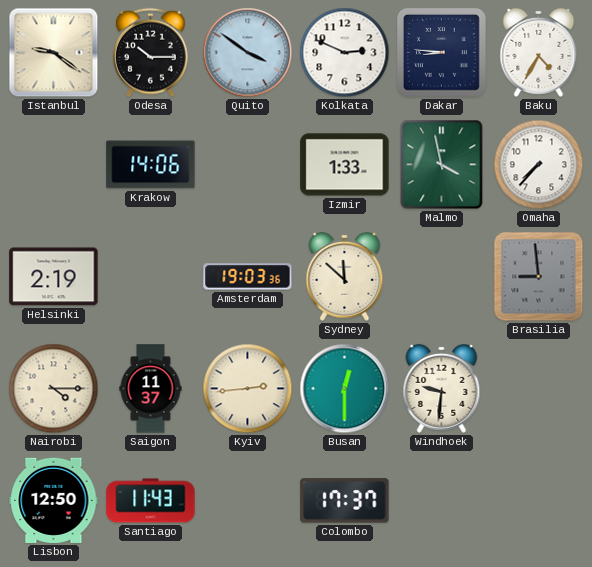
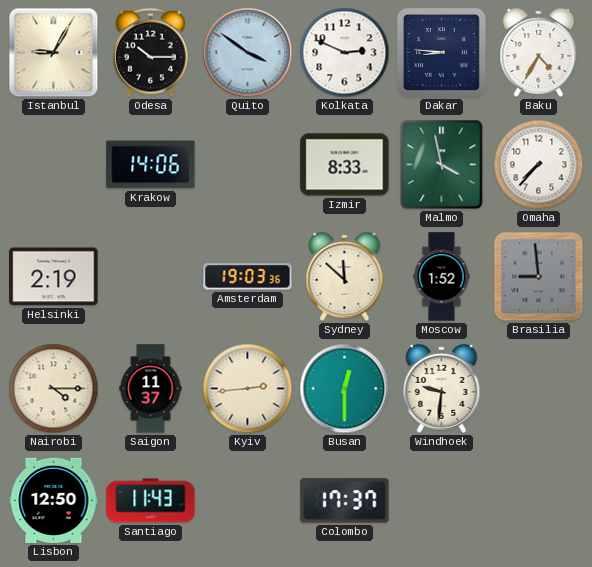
Istanbul: 9:21 -> 9:05
Izmir: 1:33 -> 8:33
Moscow: none -> 1:52
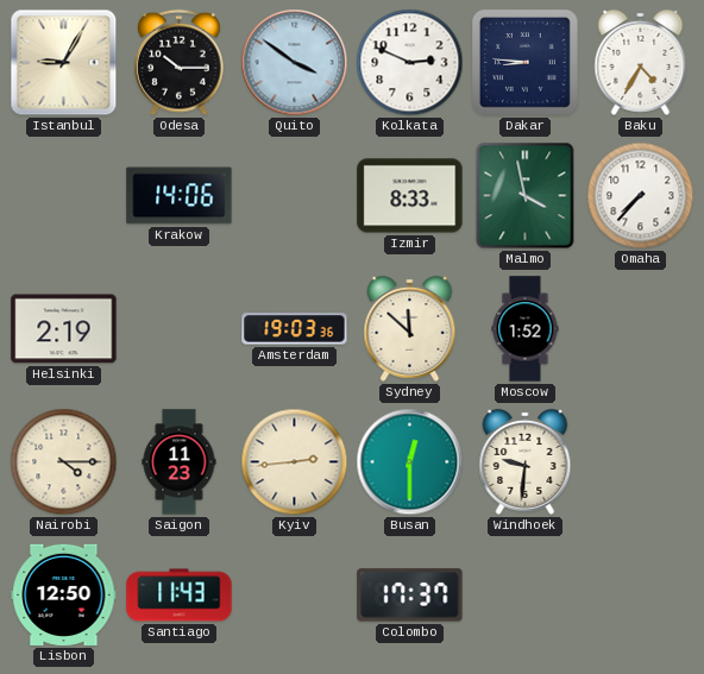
Brasilia: 8:59 -> none
Saigon: 11:37 -> 11:23
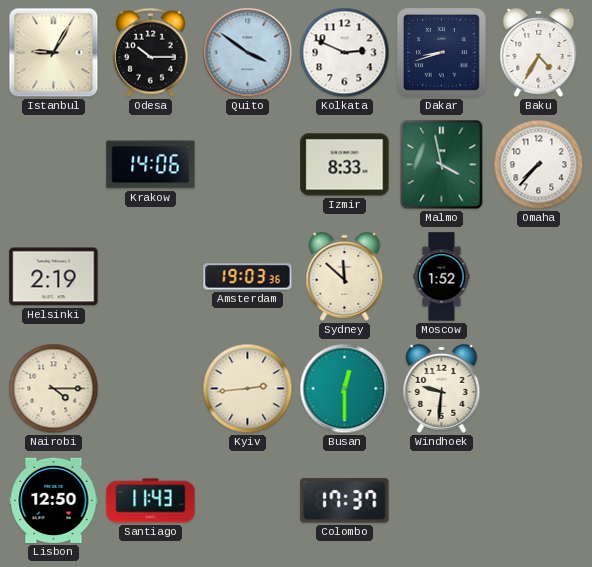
Dakar: 8:46 -> 8:42
Saigon: 11:23 -> none
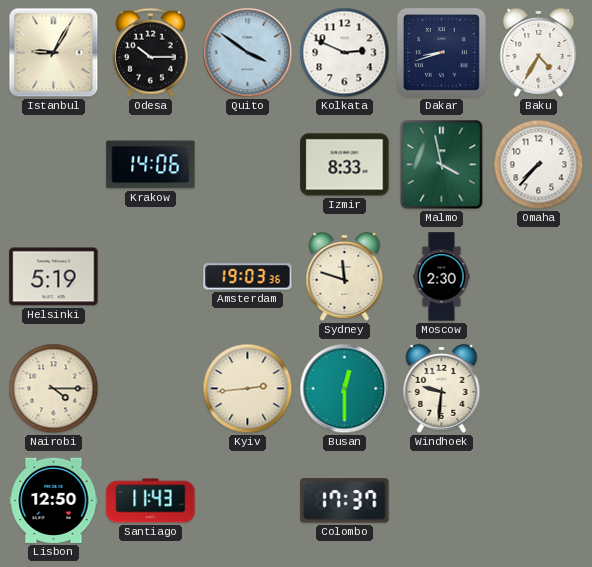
Helsinki: 2:19 -> 5:19
Sydney: 11:52 -> 11:48
Moscow: 1:52 -> 2:30
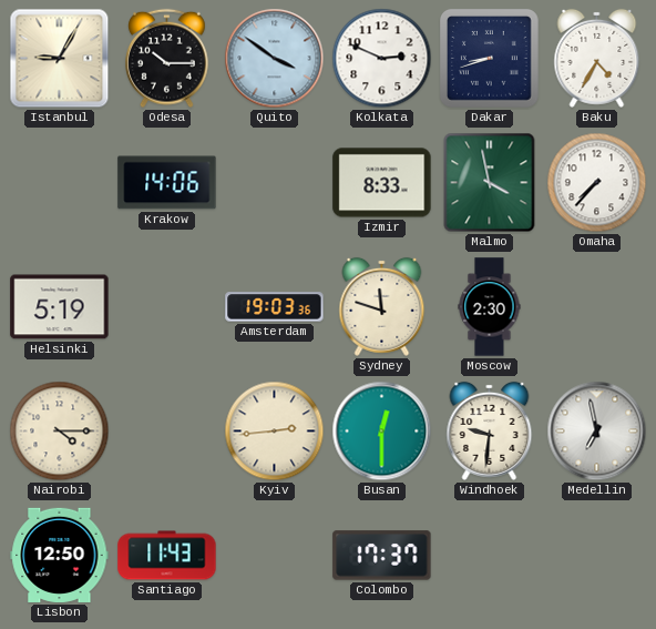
Medellin: none -> 6:58
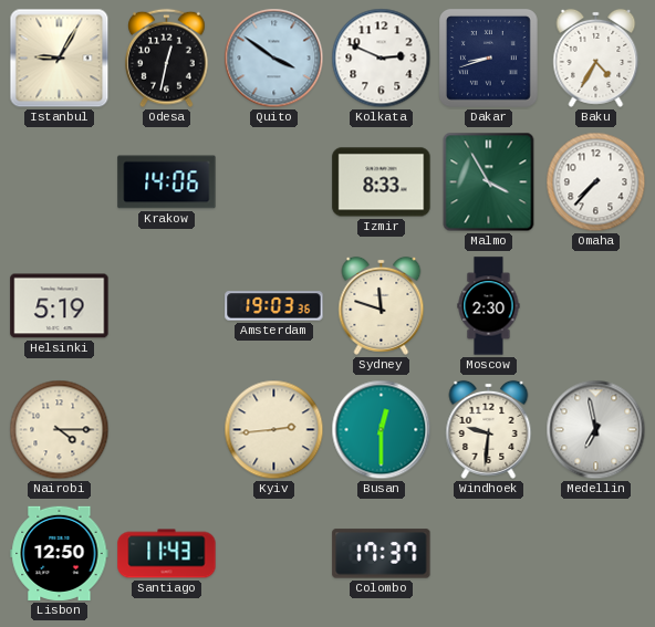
Odesa: 10:15 -> 12:32
Malmo: 3:58 -> 3:55
